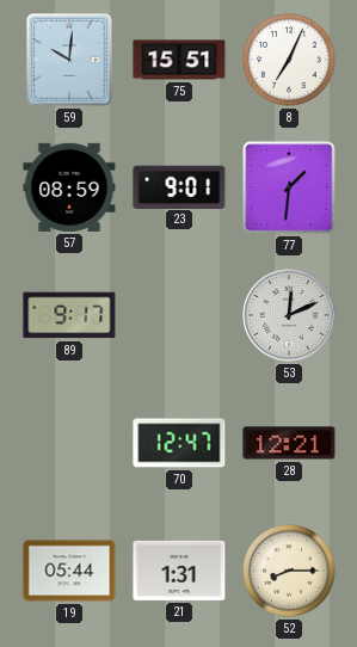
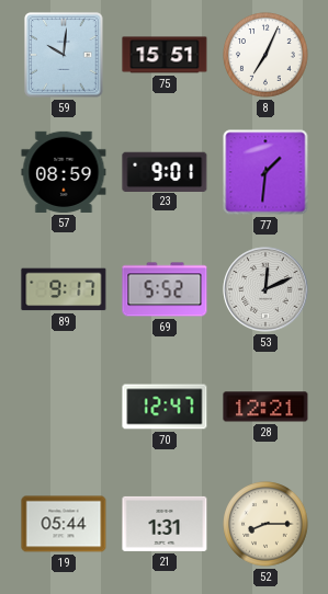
69: none -> 5:52
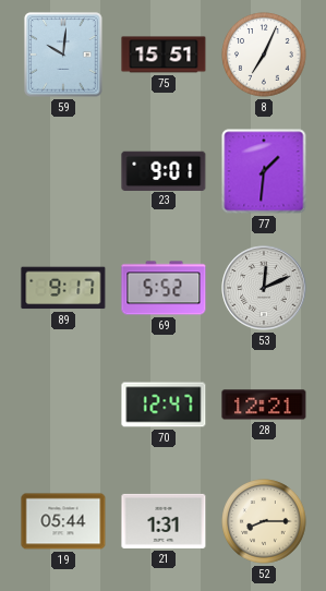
57: 08:59 -> none
